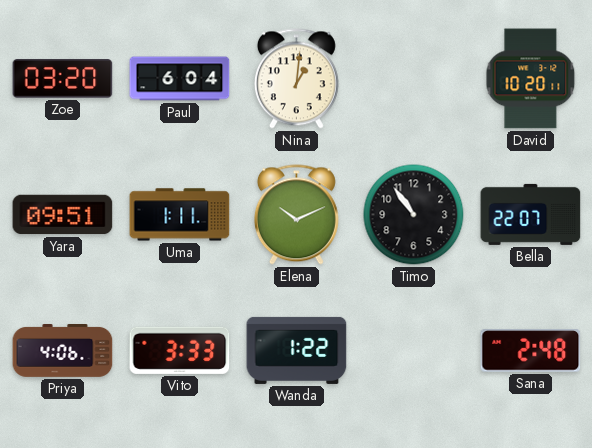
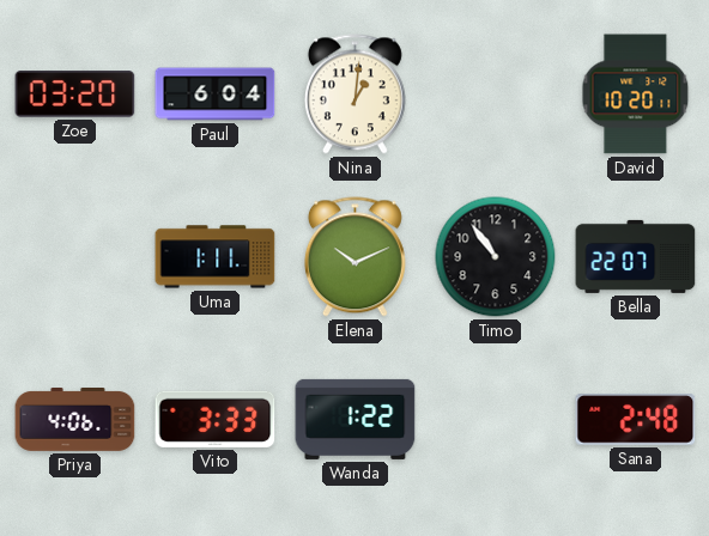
Yara: 09:51 -> none
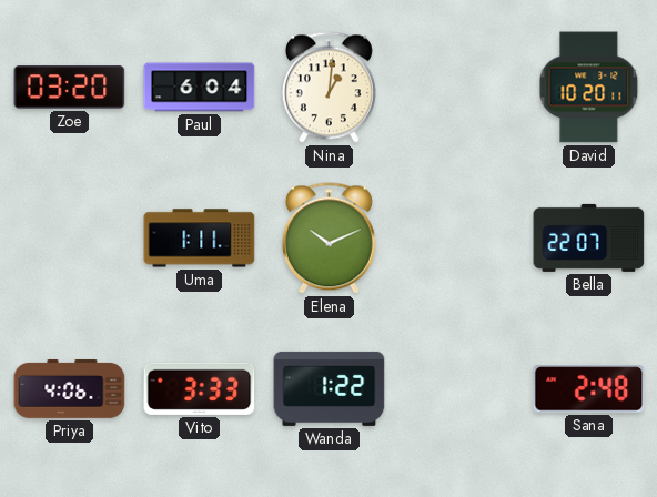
Timo: 10:54 -> none
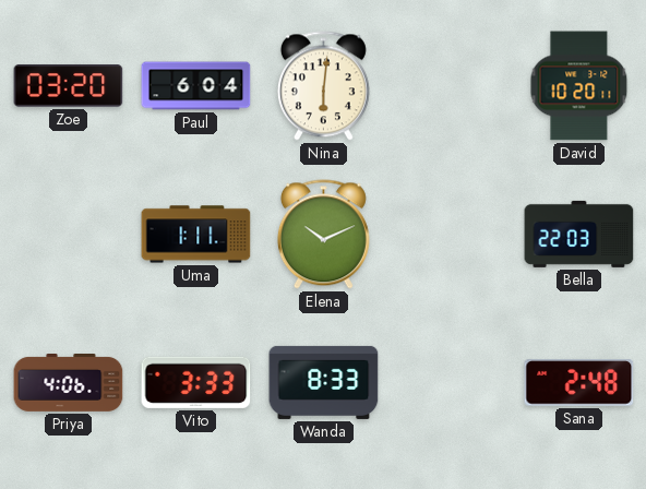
Nina: 1:01 -> 6:01
Bella: 22:07 -> 22:03
Wanda: 1:22 -> 8:33
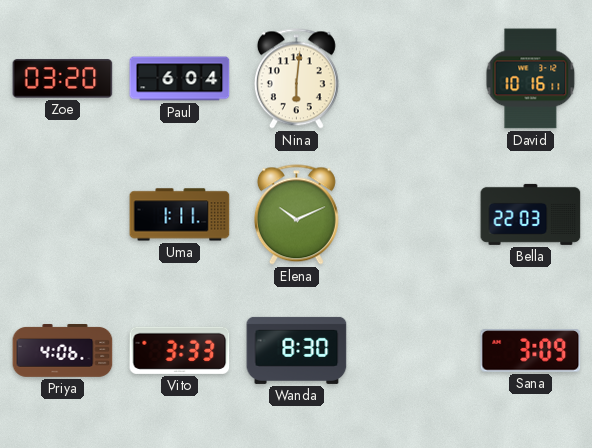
David: 10:20 -> 10:16
Wanda: 8:33 -> 8:30
Sana: 2:48 -> 3:09
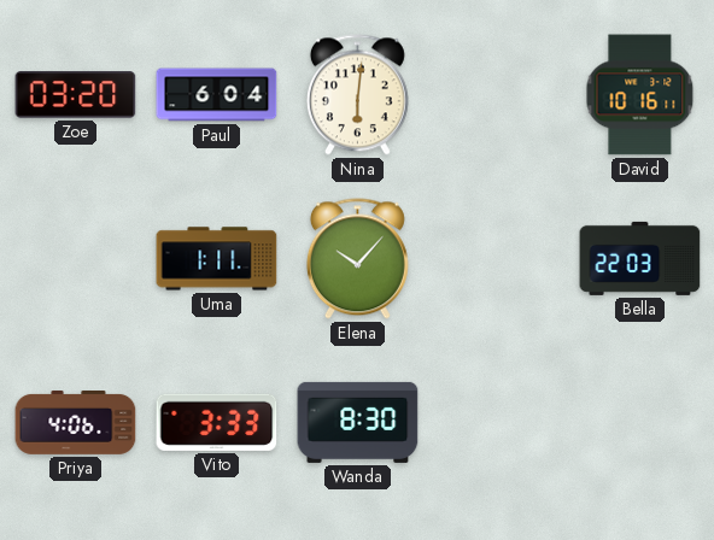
Elena: 10:11 -> 10:07
Sana: 3:09 -> none
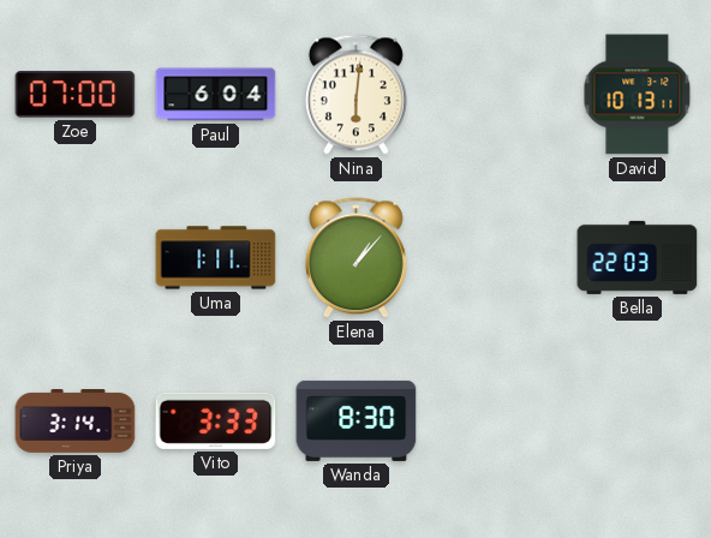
Zoe: 03:20 -> 07:00
David: 10:16 -> 10:13
Elena: 10:07 -> 1:07
Priya: 4:06 -> 3:14
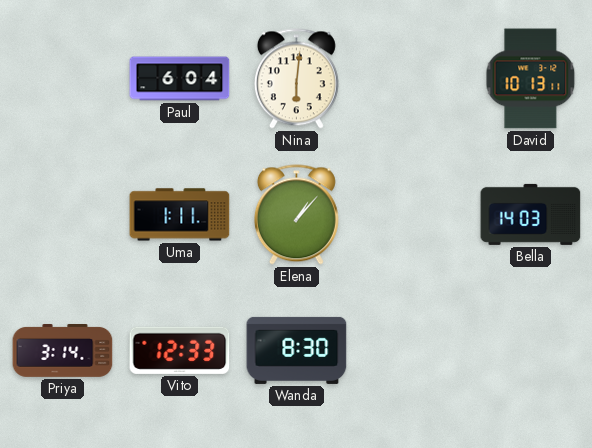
Zoe: 07:00 -> none
Bella: 22:03 -> 14:03
Vito: 3:33 -> 12:33
